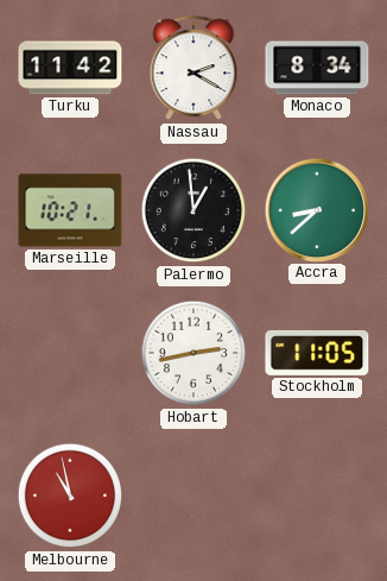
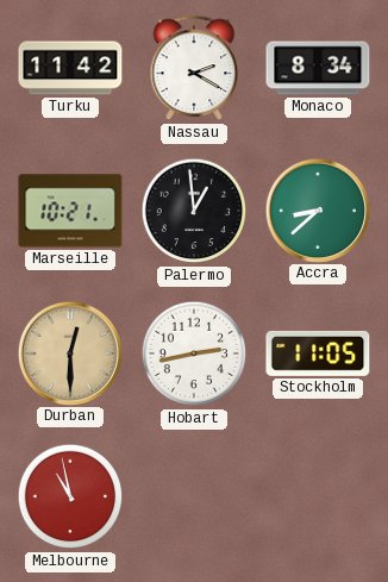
Durban: none -> 12:30
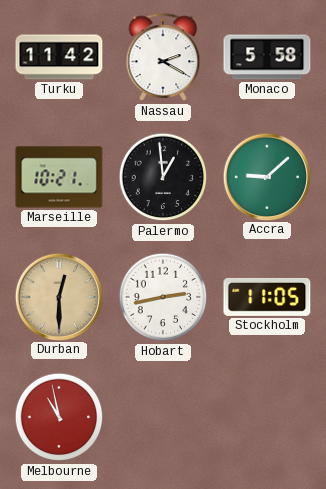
Monaco: 8:34 -> 5:58
Accra: 8:38 -> 9:08
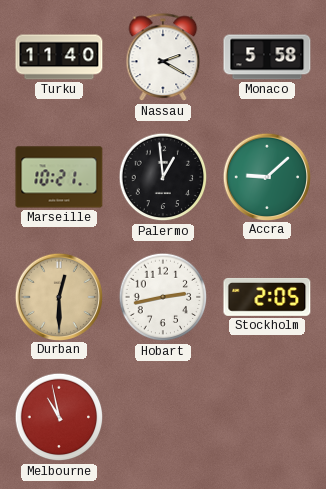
Turku: 11:42 -> 11:40
Stockholm: 11:05 -> 2:05
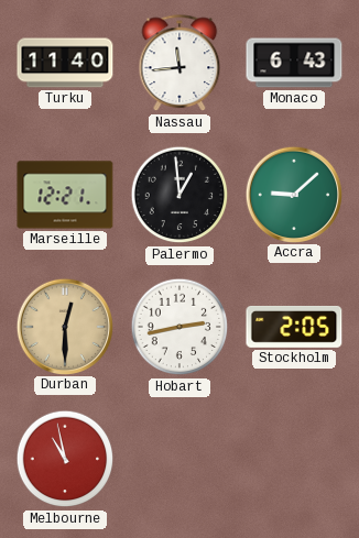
Nassau: 2:20 -> 11:44
Monaco: 5:58 -> 6:43
Marseille: 10:21 -> 12:21
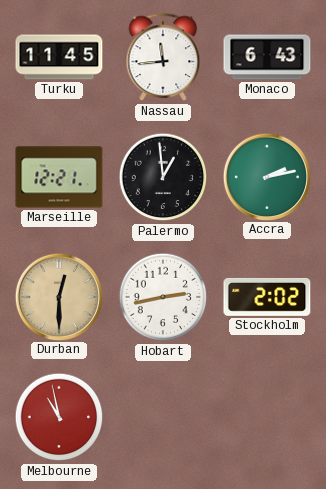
Turku: 11:40 -> 11:45
Accra: 9:08 -> 2:13
Stockholm: 2:05 -> 2:02
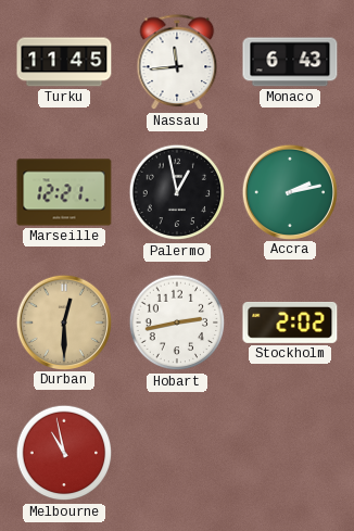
Palermo: 12:59 -> 12:58
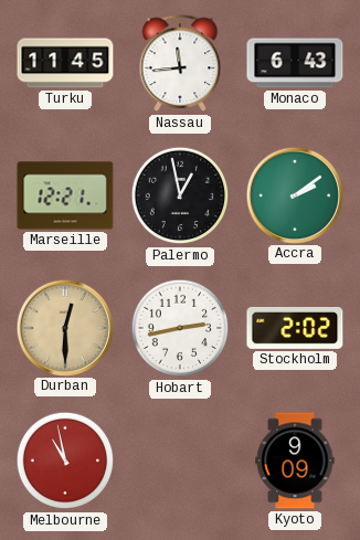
Accra: 2:13 -> 2:09
Kyoto: none -> 9:09
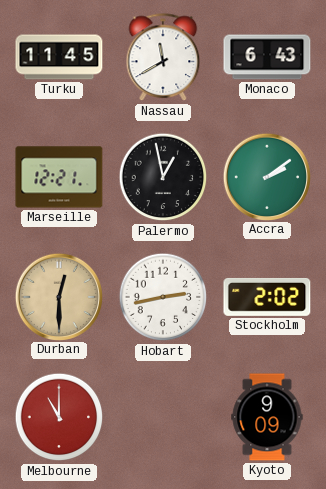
Nassau: 11:44 -> 11:40
Melbourne: 10:58 -> 11:00
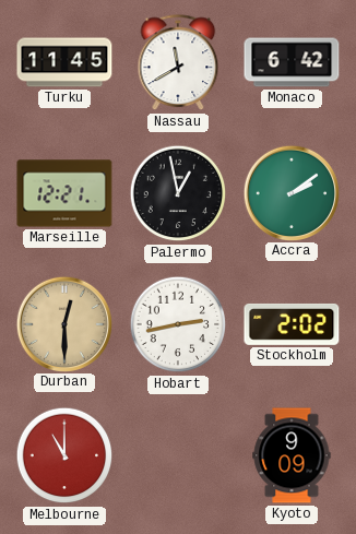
Monaco: 6:43 -> 6:42
